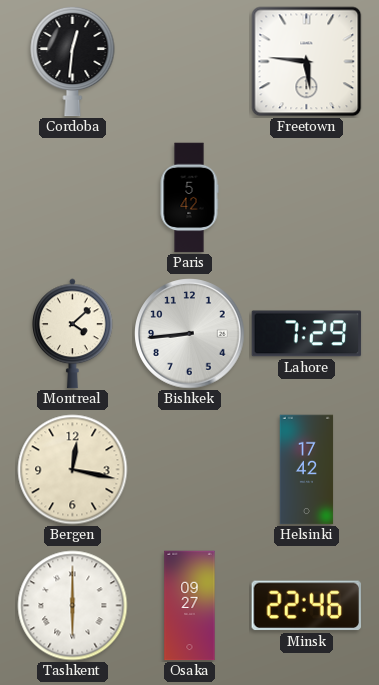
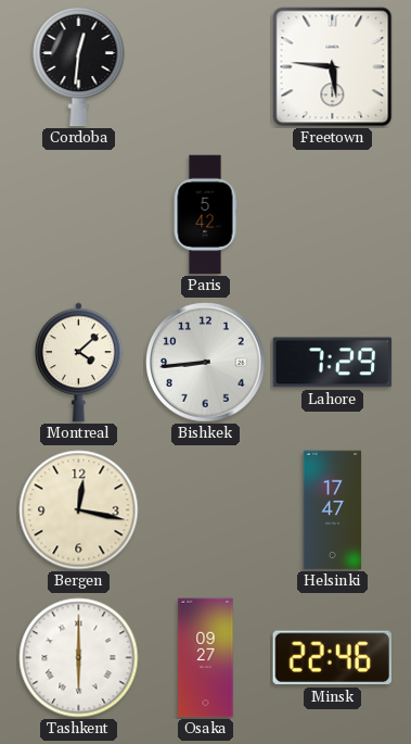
Helsinki: 17:42 -> 17:47
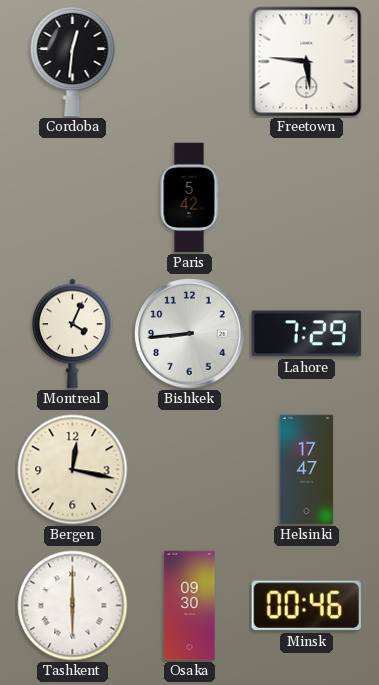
Montreal: 4:08 -> 4:04
Osaka: 09:27 -> 09:30
Minsk: 22:46 -> 00:46
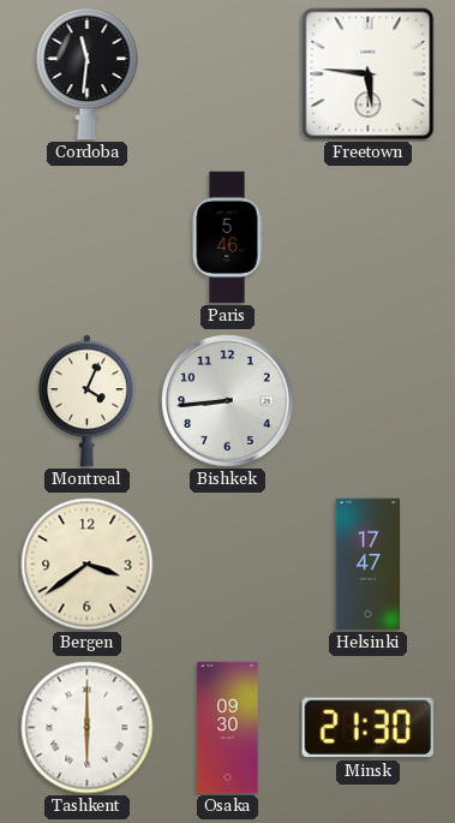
Cordoba: 12:31 -> 11:31
Paris: 5:42 -> 5:46
Lahore: 7:29 -> none
Bergen: 12:17 -> 3:39
Minsk: 00:46 -> 21:30
